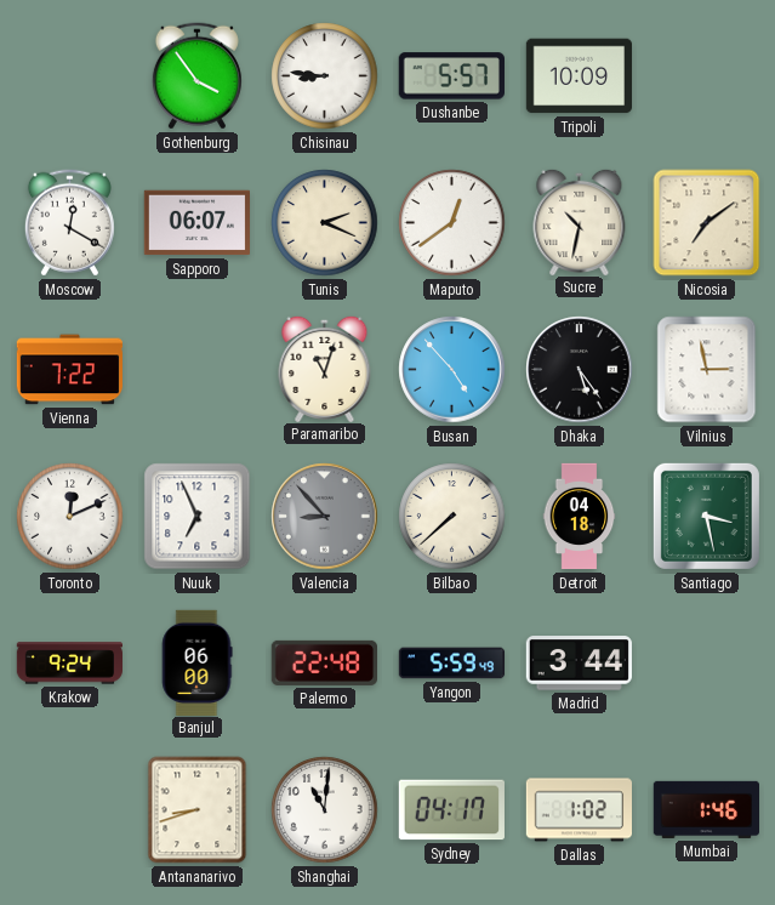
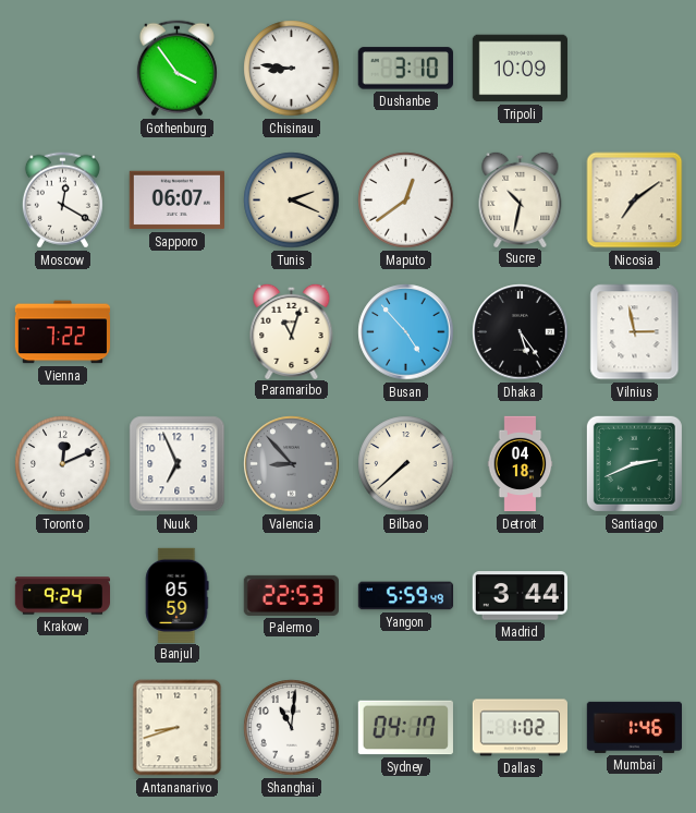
Dushanbe: 5:57 -> 3:10
Santiago: 3:28 -> 2:41
Banjul: 06:00 -> 05:59
Palermo: 22:48 -> 22:53
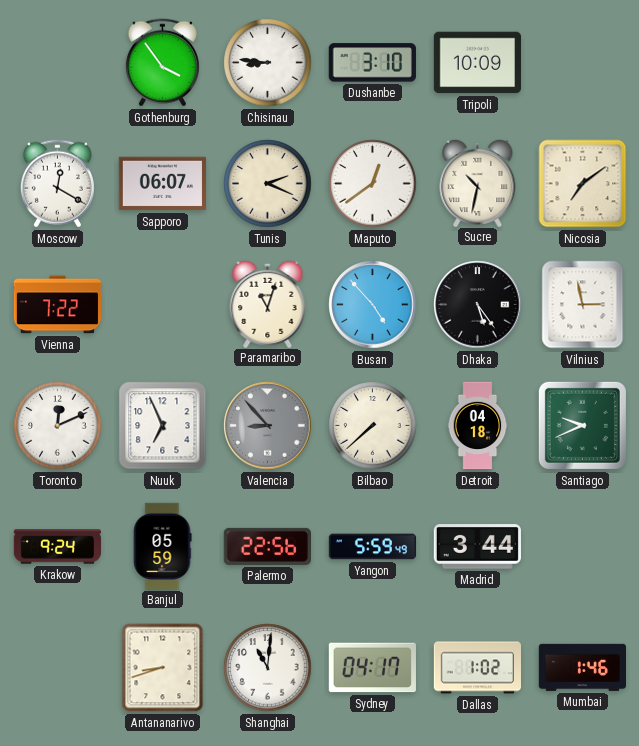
Santiago: 2:41 -> 9:41
Palermo: 22:53 -> 22:56
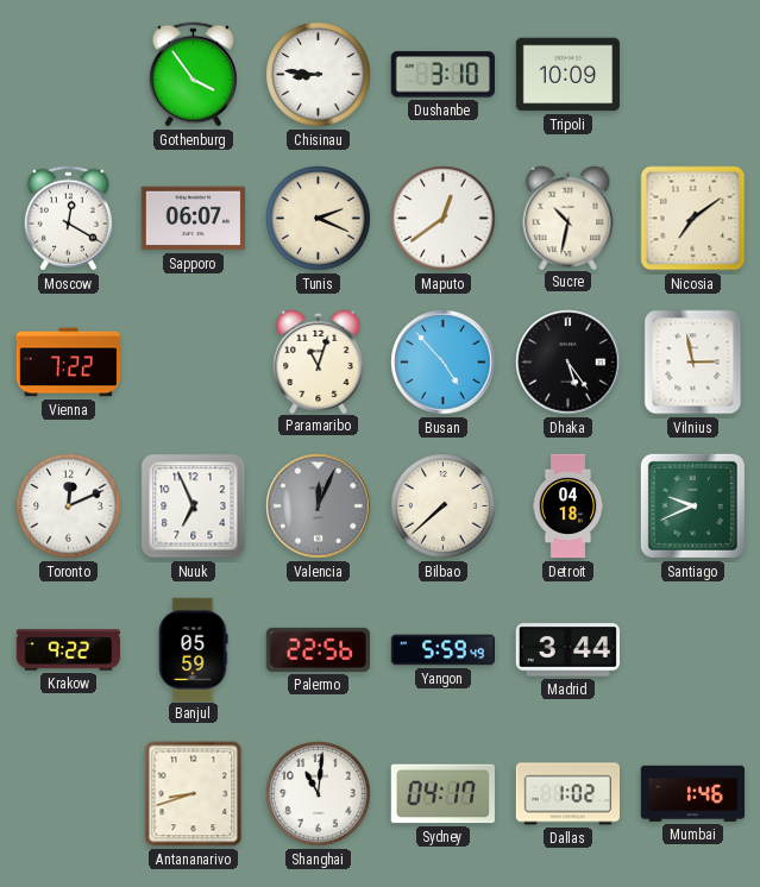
Valencia: 8:53 -> 12:04
Krakow: 9:24 -> 9:22
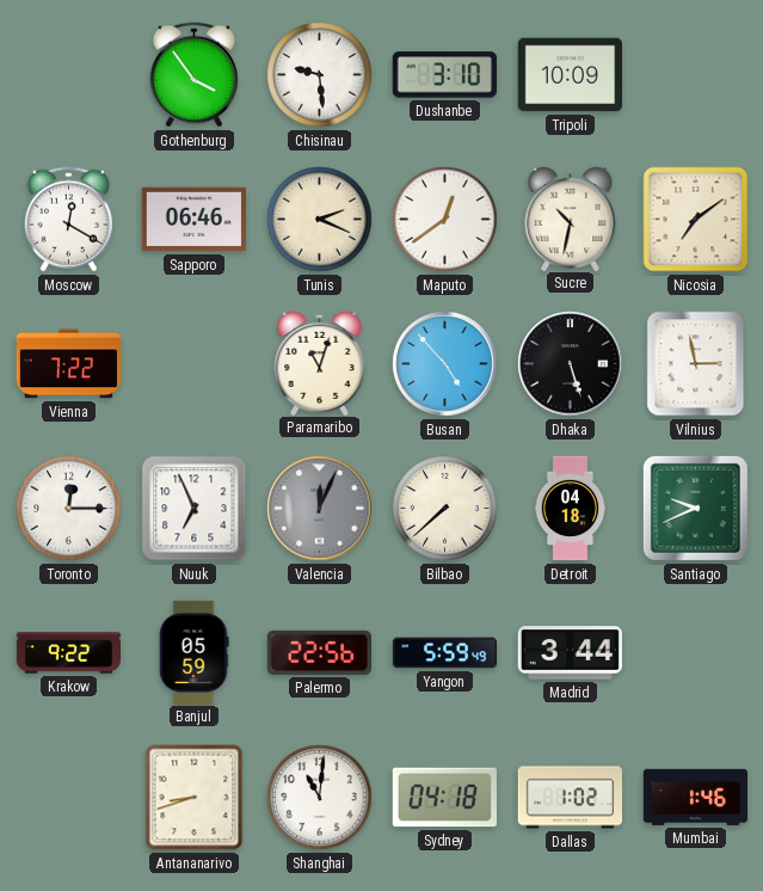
Chisinau: 8:46 -> 9:29
Sapporo: 06:07 -> 06:46
Dhaka: 5:24 -> 5:27
Toronto: 12:11 -> 12:15
Sydney: 04:17 -> 04:18
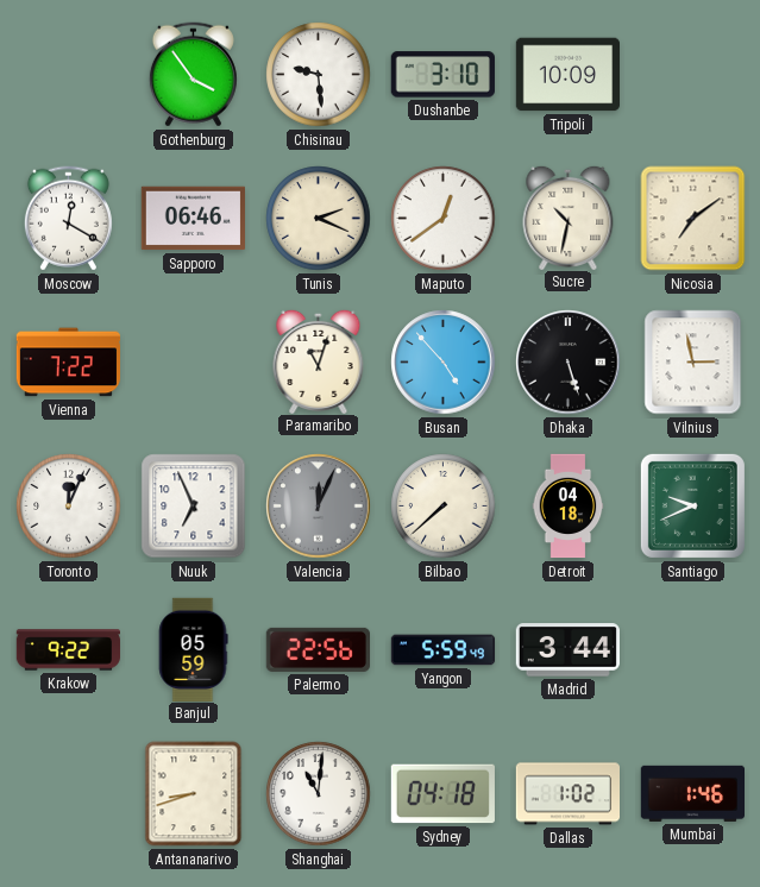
Toronto: 12:15 -> 12:04
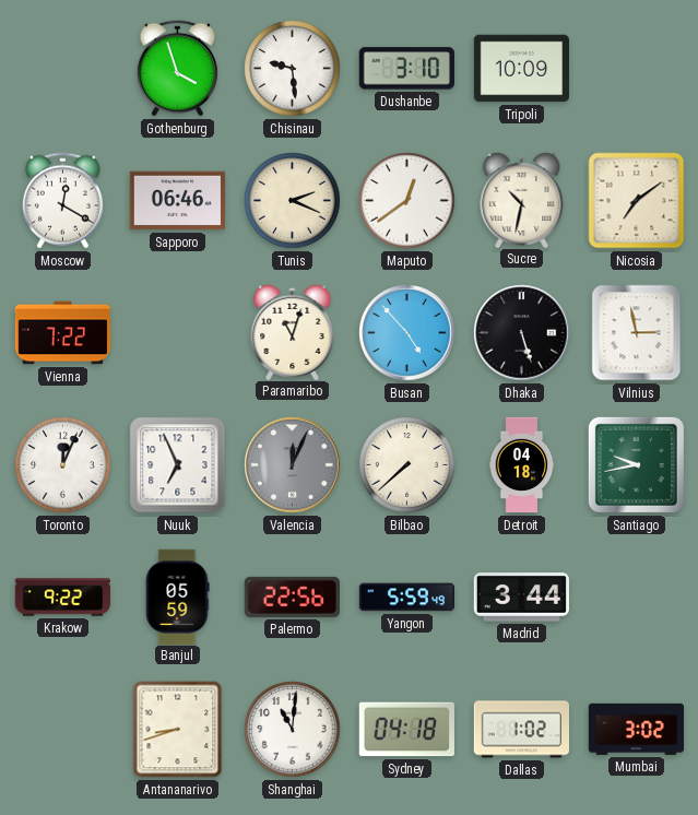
Gothenburg: 3:54 -> 3:57
Santiago: 9:41 -> 9:43
Mumbai: 1:46 -> 3:02
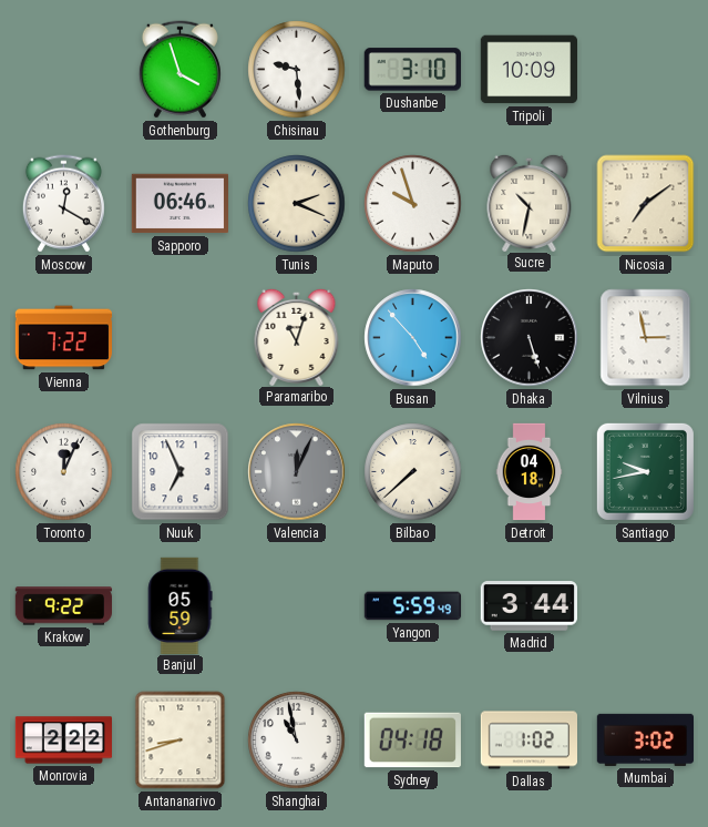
Maputo: 12:39 -> 9:57
Palermo: 22:56 -> none
Monrovia: none -> 2:22
Shanghai: 11:01 -> 10:58
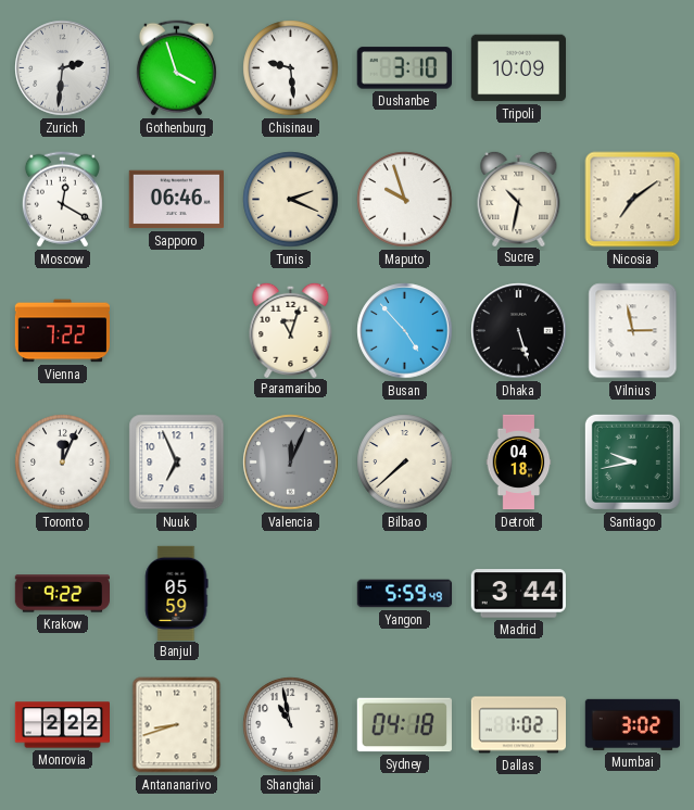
Zurich: none -> 2:31
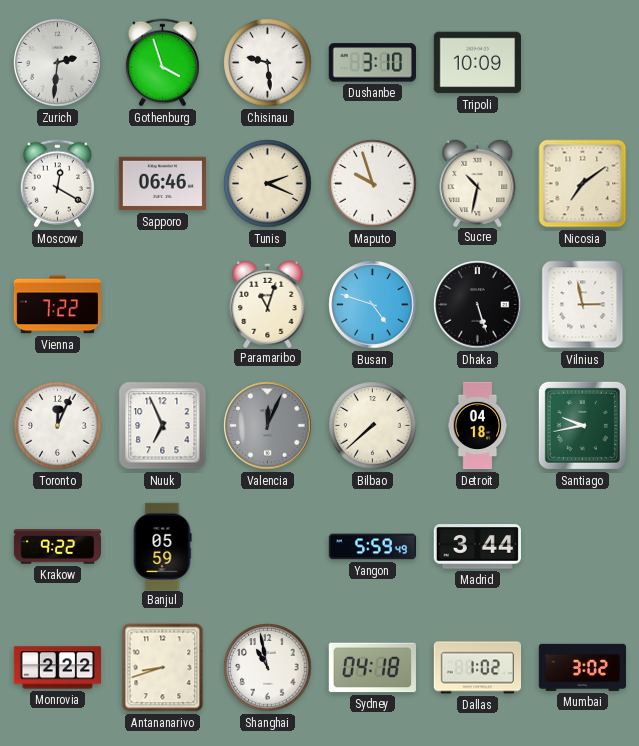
Busan: 4:53 -> 4:48
